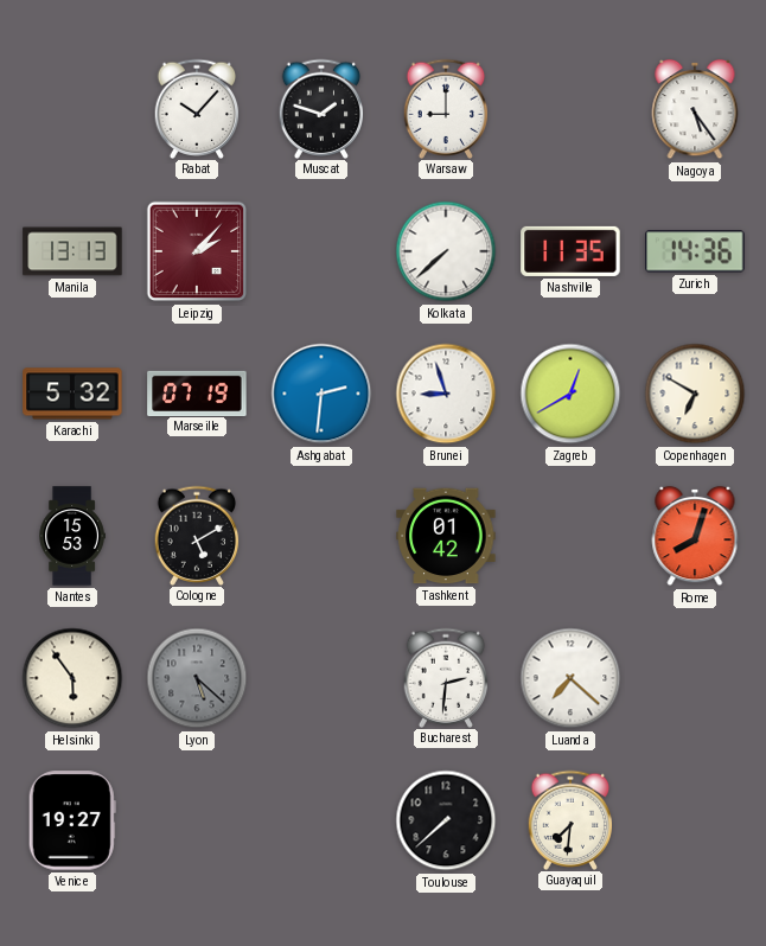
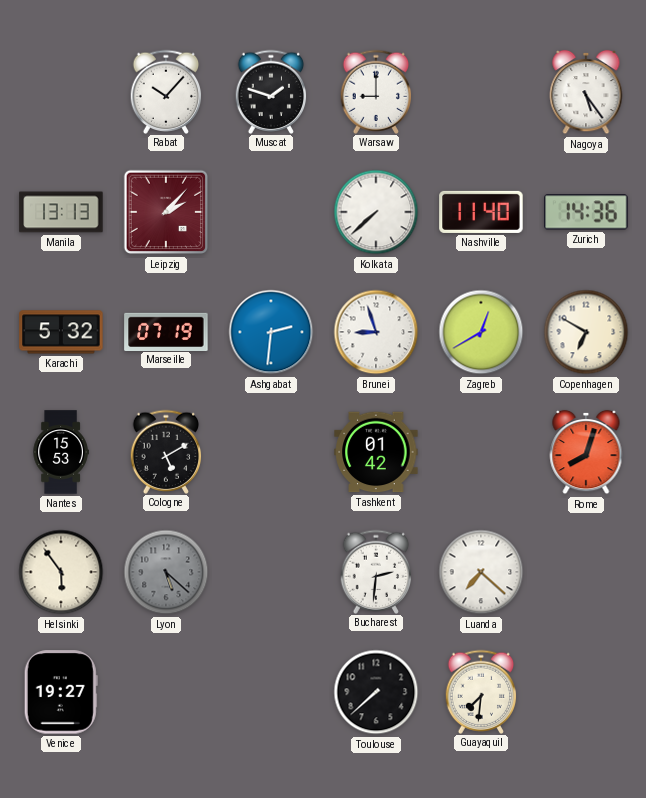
Nashville: 11:35 -> 11:40
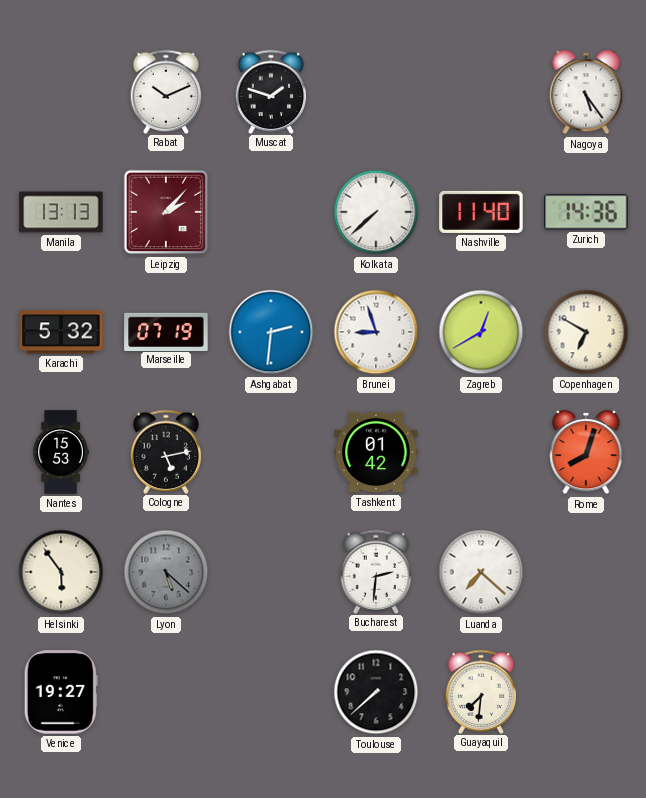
Rabat: 10:07 -> 10:11
Warsaw: 9:00 -> none
Cologne: 5:10 -> 5:13
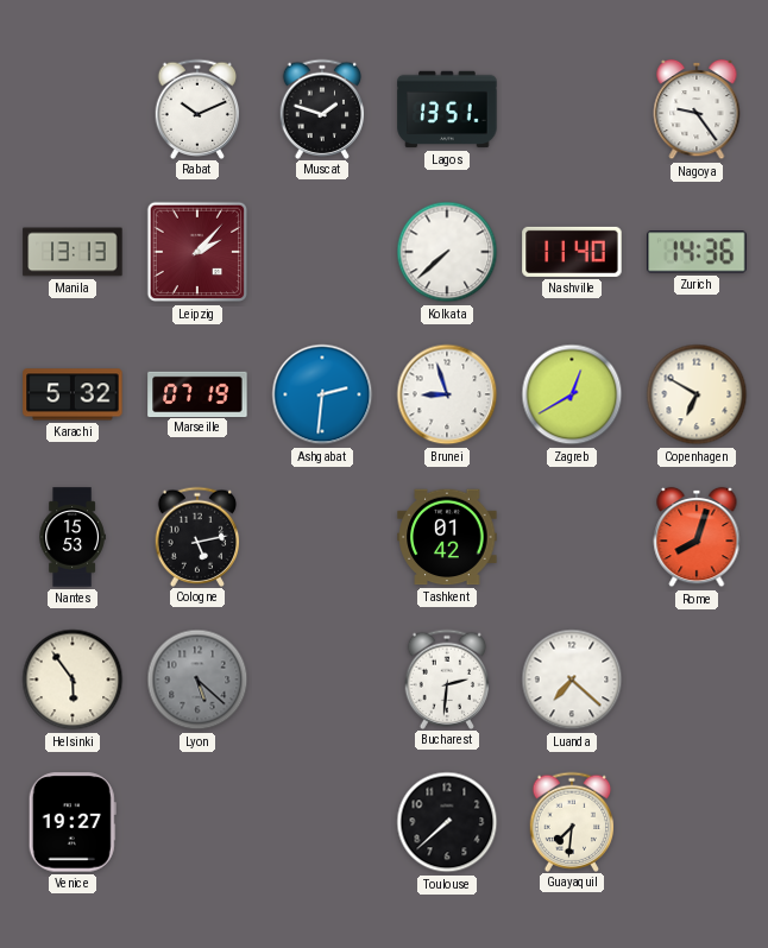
Lagos: none -> 13:51
Nagoya: 5:24 -> 9:24
